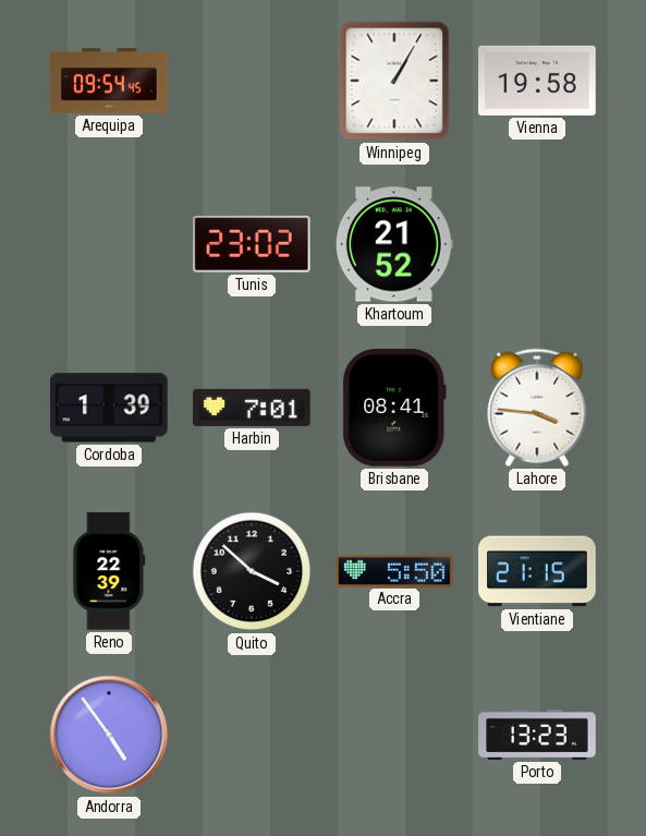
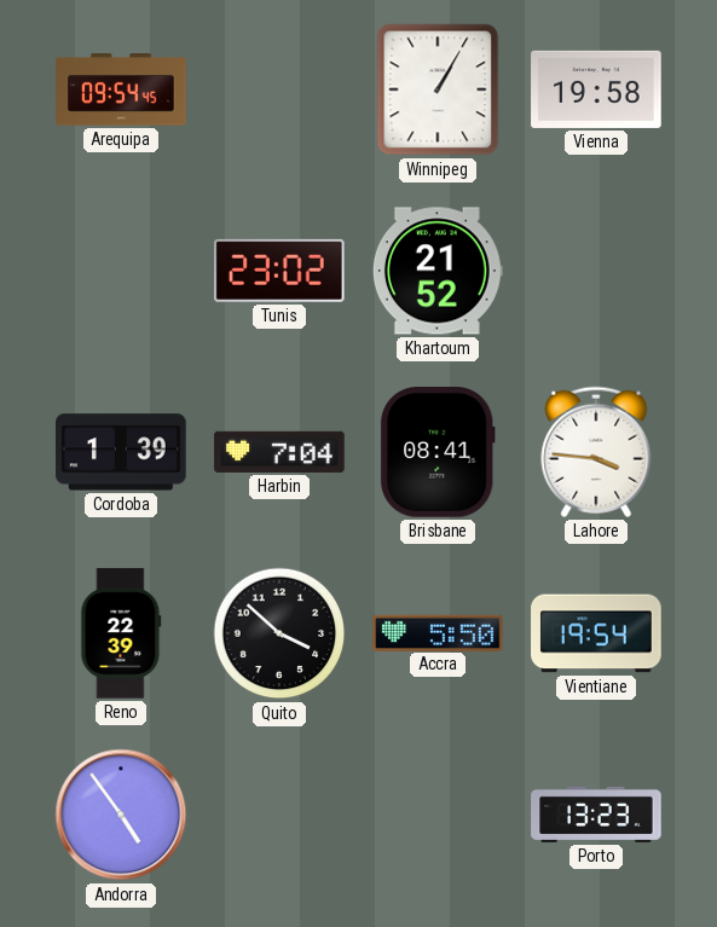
Harbin: 7:01 -> 7:04
Vientiane: 21:15 -> 19:54
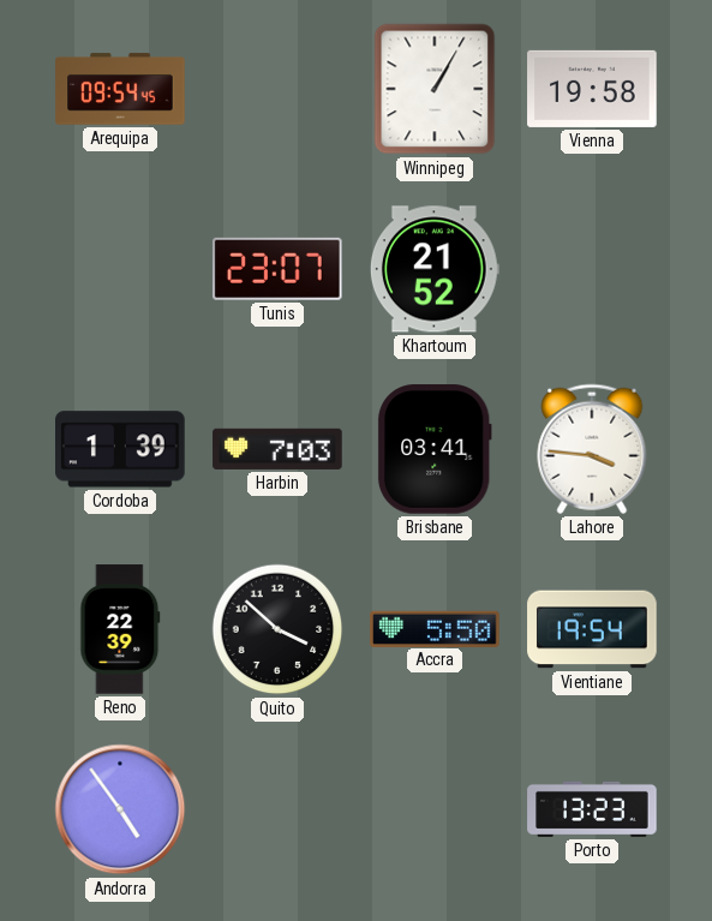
Tunis: 23:02 -> 23:07
Harbin: 7:04 -> 7:03
Brisbane: 08:41 -> 03:41
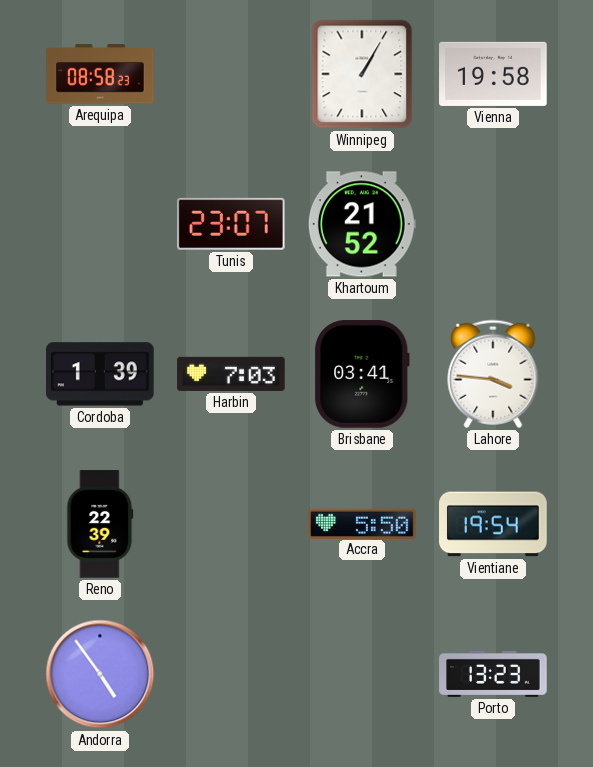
Arequipa: 09:54 -> 08:58
Quito: 3:52 -> none
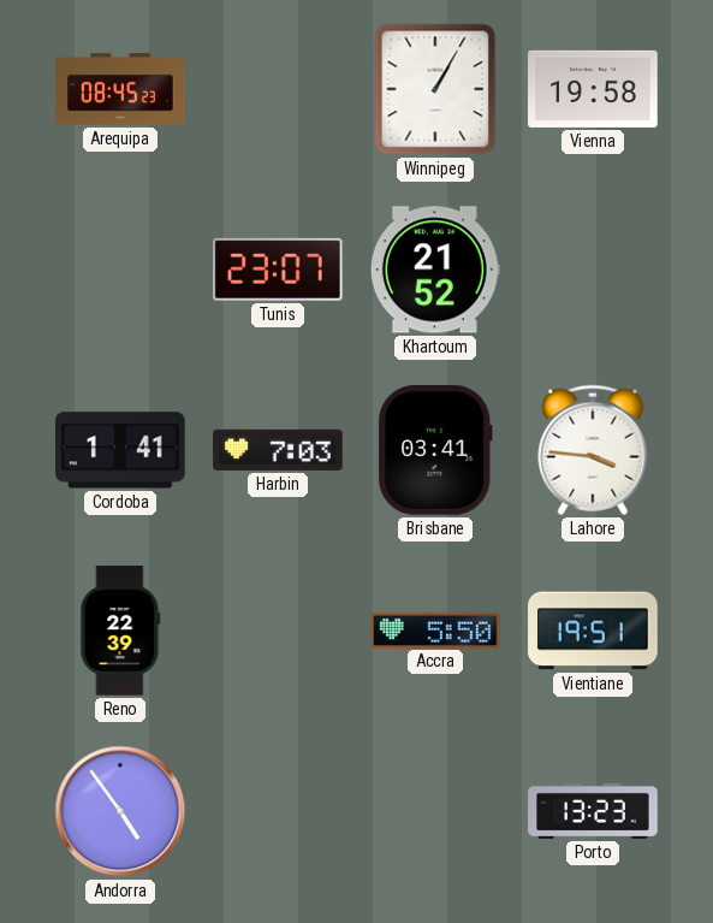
Arequipa: 08:58 -> 08:45
Cordoba: 1:39 -> 1:41
Vientiane: 19:54 -> 19:51
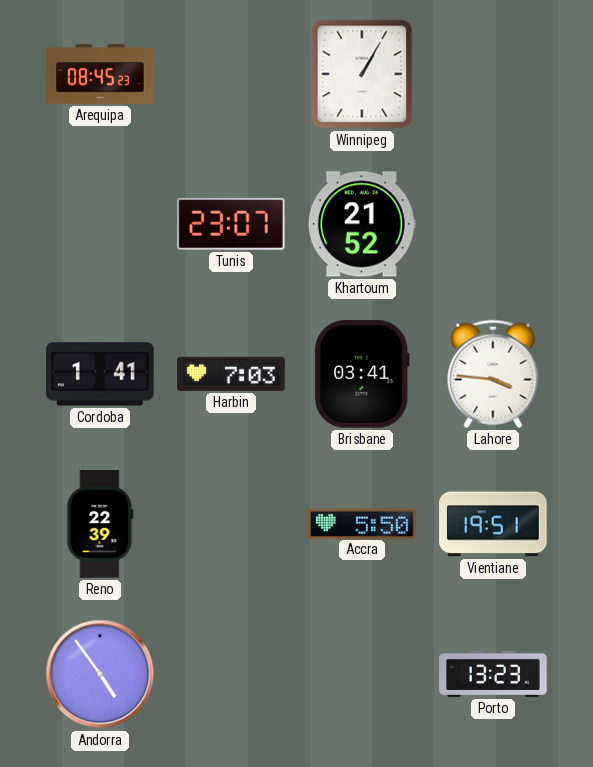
Vienna: 19:58 -> none
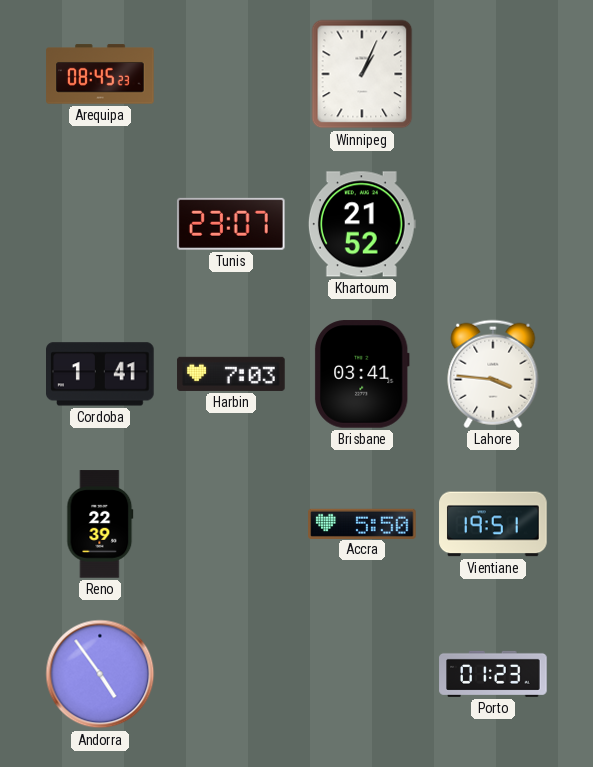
Winnipeg: 1:05 -> 1:04
Porto: 13:23 -> 01:23
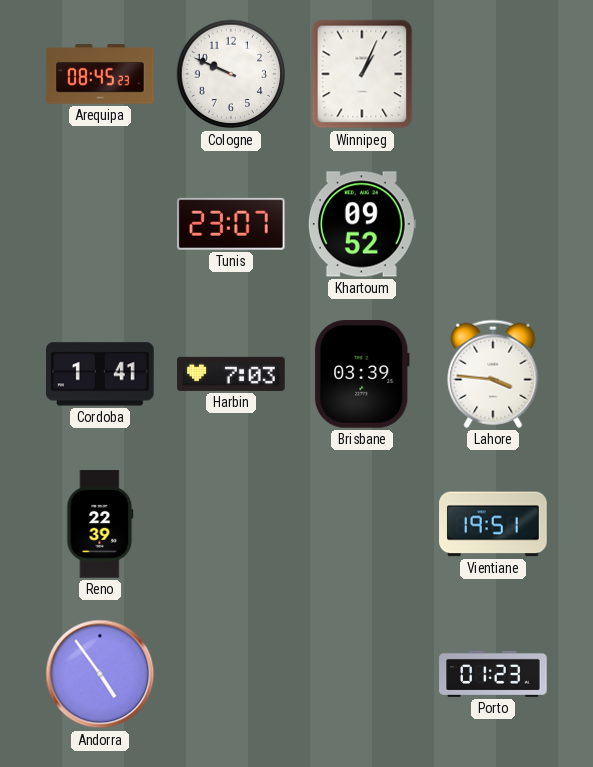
Cologne: none -> 9:49
Khartoum: 21:52 -> 09:52
Brisbane: 03:41 -> 03:39
Accra: 5:50 -> none
